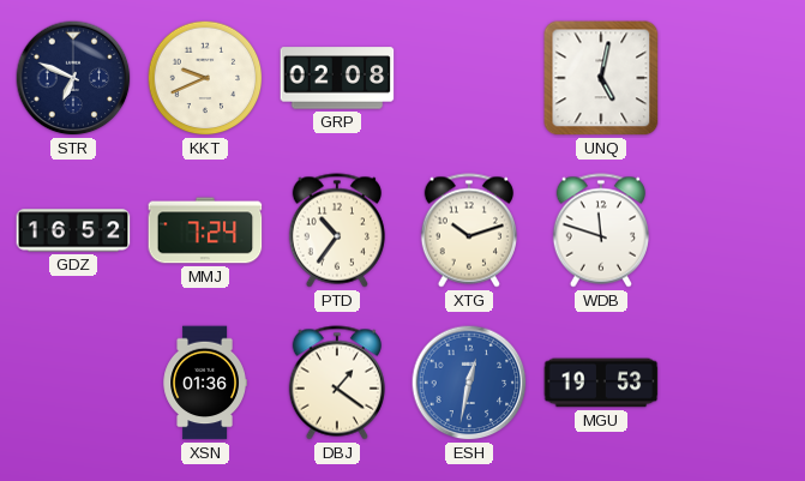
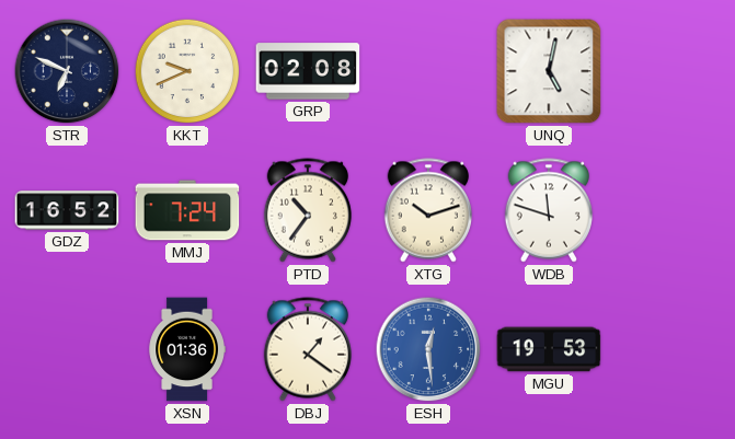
ESH: 12:32 -> 12:29
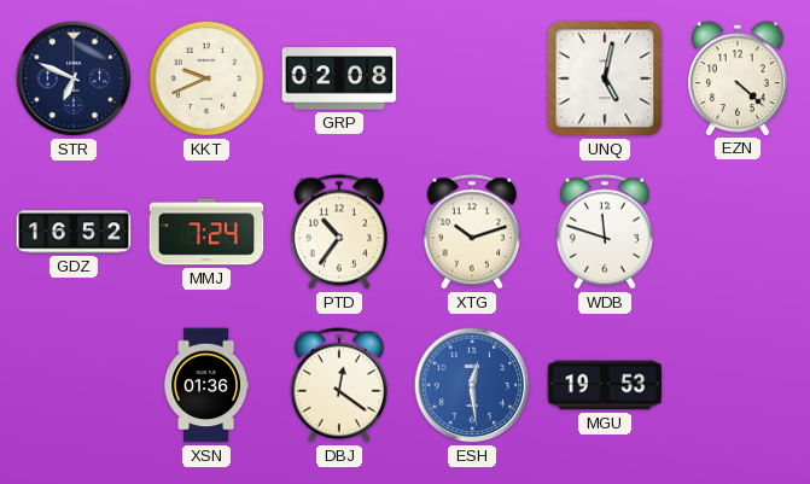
EZN: none -> 4:22
DBJ: 1:21 -> 12:21
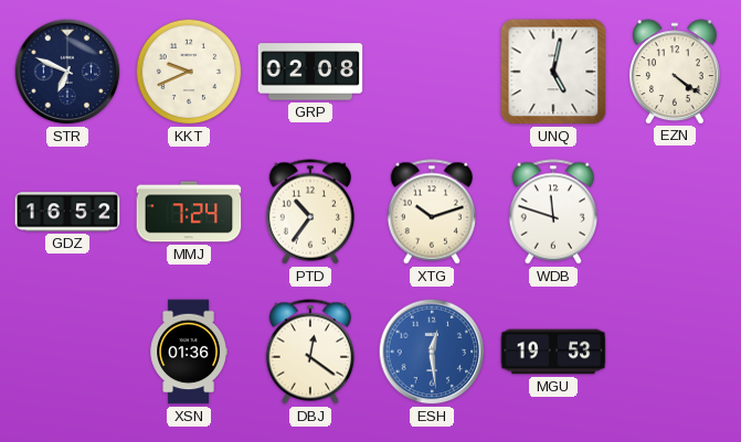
EZN: 4:22 -> 4:21
